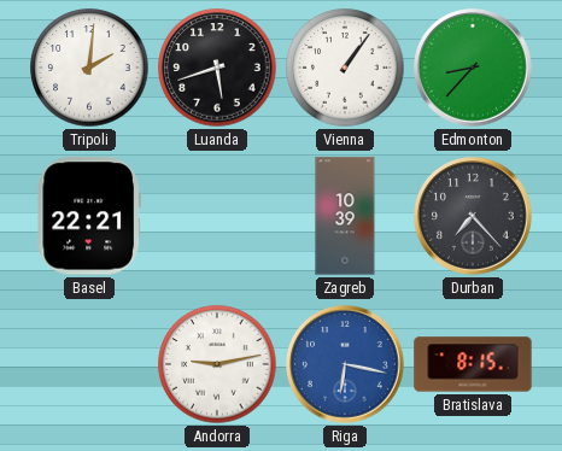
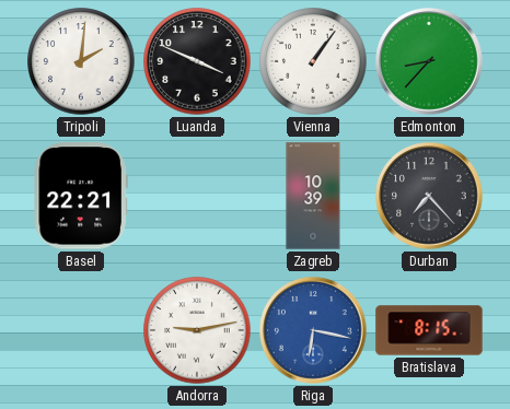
Luanda: 5:42 -> 3:49
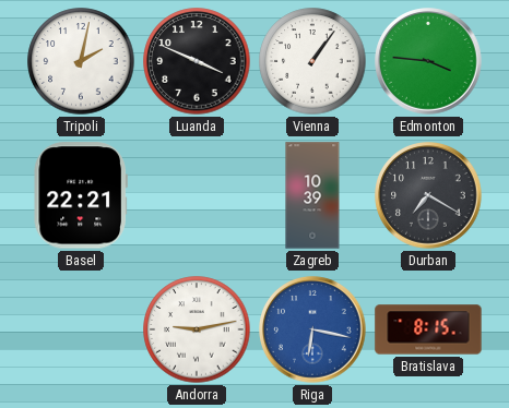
Tripoli: 2:01 -> 2:02
Edmonton: 8:37 -> 3:46
Durban: 7:23 -> 7:20
